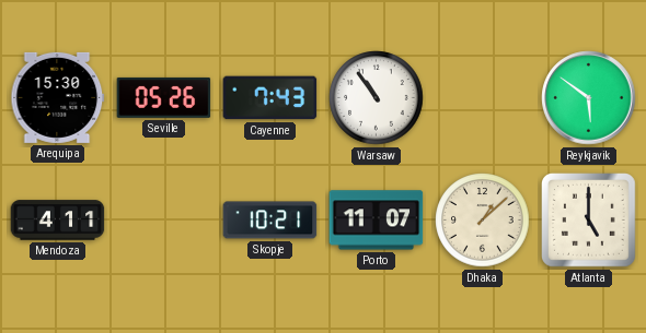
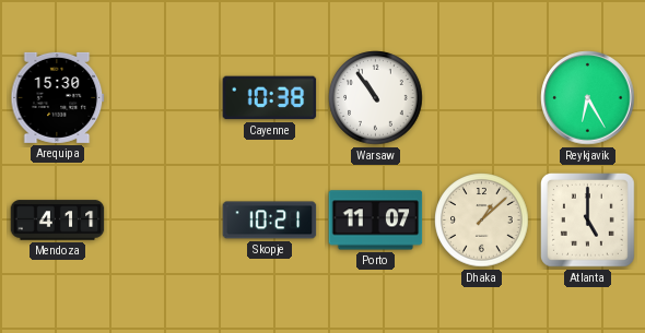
Seville: 05:26 -> none
Cayenne: 7:43 -> 10:38
Reykjavik: 5:51 -> 6:25
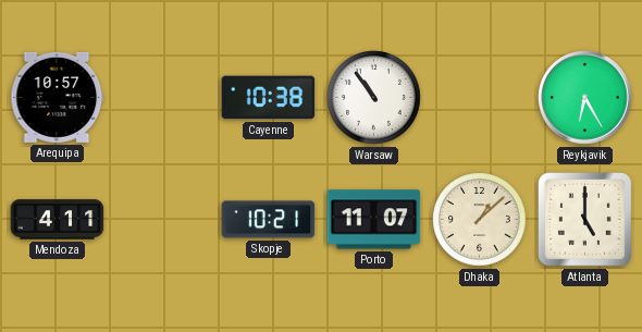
Arequipa: 15:30 -> 10:57
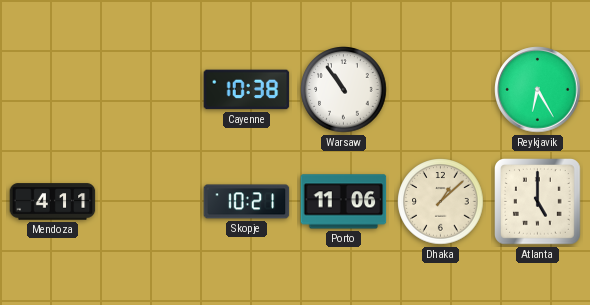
Arequipa: 10:57 -> none
Porto: 11:07 -> 11:06
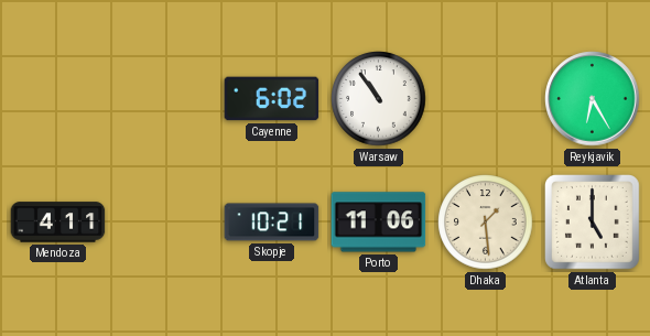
Cayenne: 10:38 -> 6:02
Dhaka: 1:08 -> 1:29
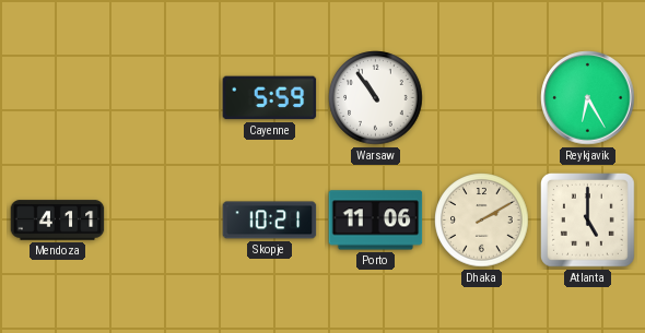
Cayenne: 6:02 -> 5:59
Dhaka: 1:29 -> 2:10
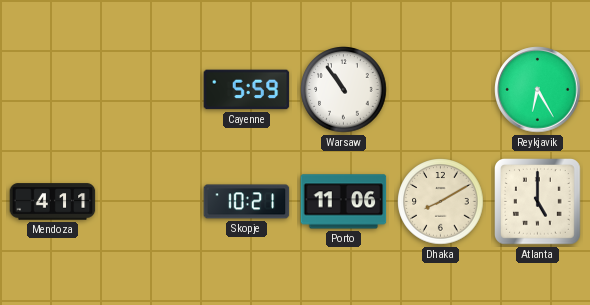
Dhaka: 2:10 -> 8:10
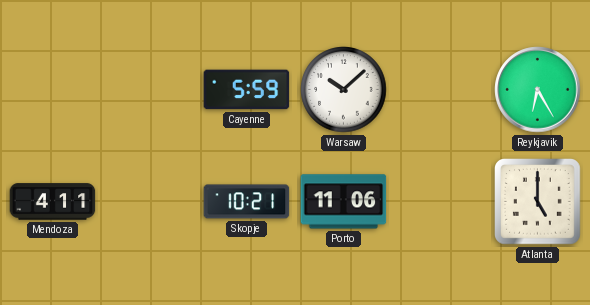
Warsaw: 10:54 -> 10:08
Dhaka: 8:10 -> none
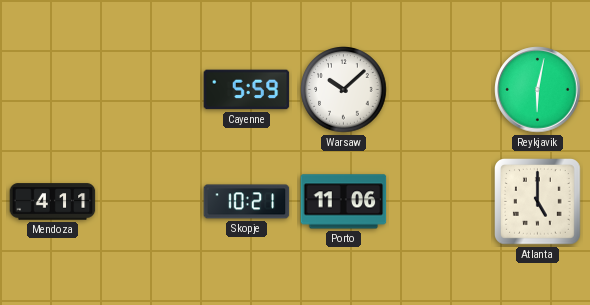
Reykjavik: 6:25 -> 6:02
